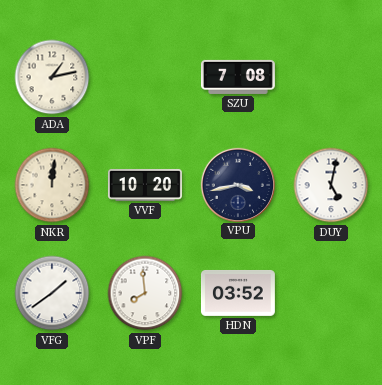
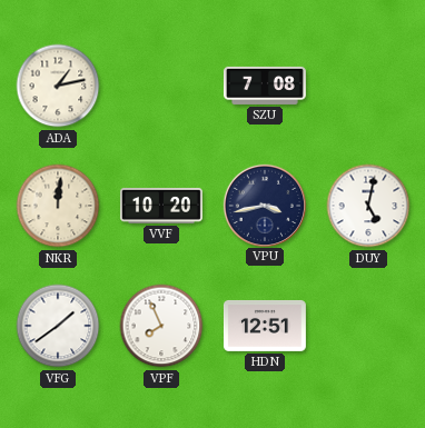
VPF: 7:59 -> 7:56
HDN: 03:52 -> 12:51
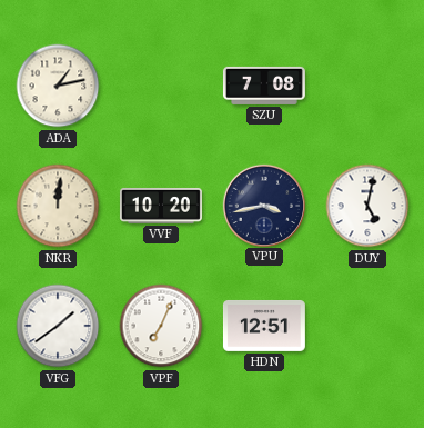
VPF: 7:56 -> 7:04
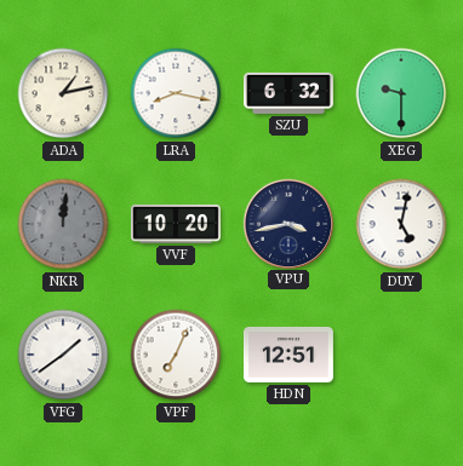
LRA: none -> 8:17
SZU: 7:08 -> 6:32
XEG: none -> 9:30
NKR dial: cream -> grey
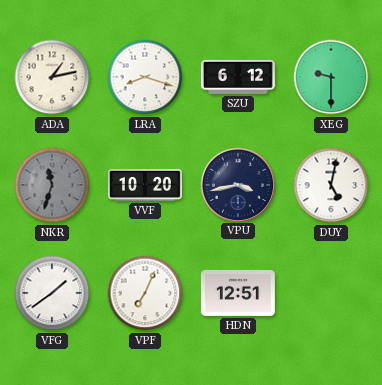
LRA: 8:17 -> 8:18
SZU: 6:32 -> 6:12
NKR: 12:01 -> 11:33
